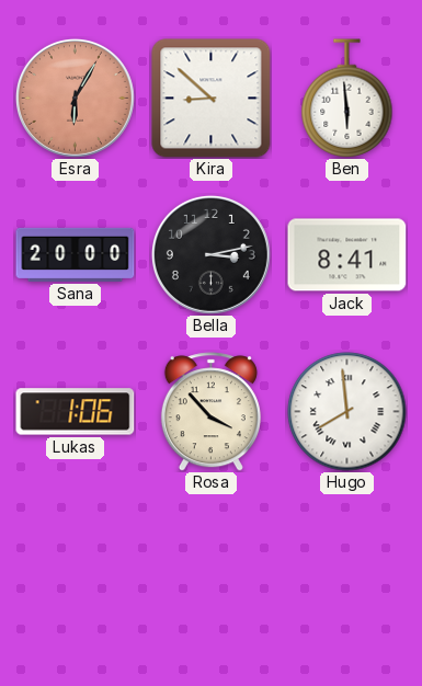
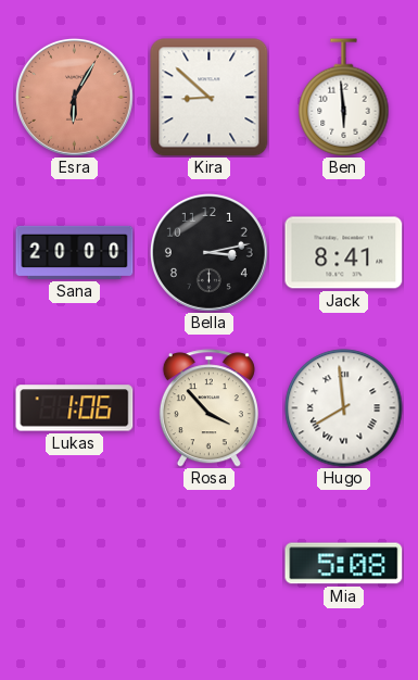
Mia: none -> 5:08
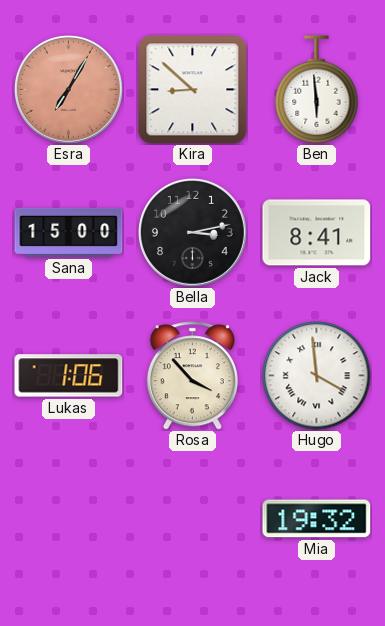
Esra: 6:05 -> 7:05
Sana: 20:00 -> 15:00
Hugo: 7:59 -> 3:59
Mia: 5:08 -> 19:32
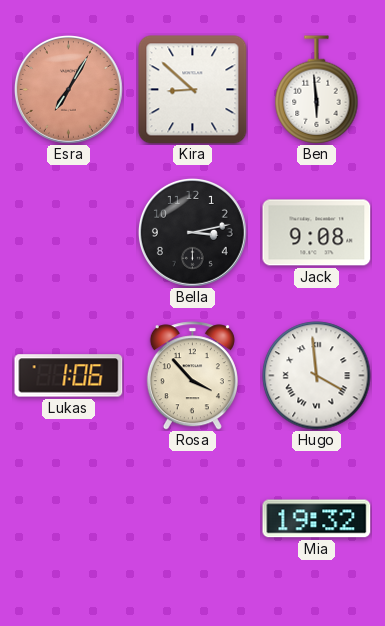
Sana: 15:00 -> none
Jack: 8:41 -> 9:08
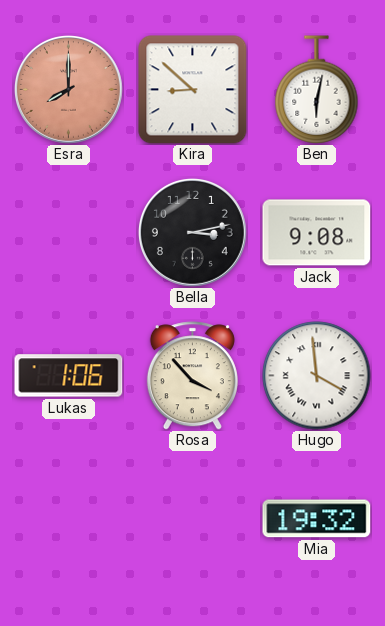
Esra: 7:05 -> 8:00
Ben: 5:59 -> 6:02
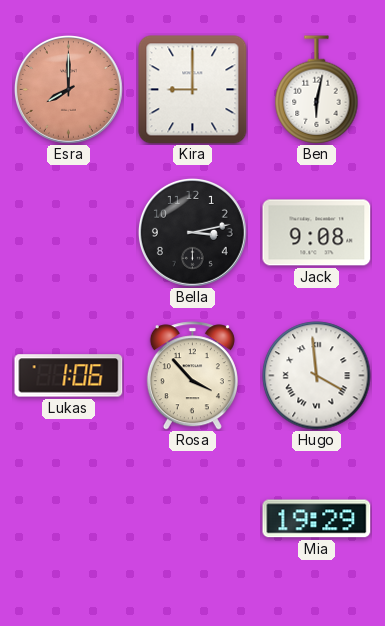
Kira: 8:52 -> 9:00
Mia: 19:32 -> 19:29
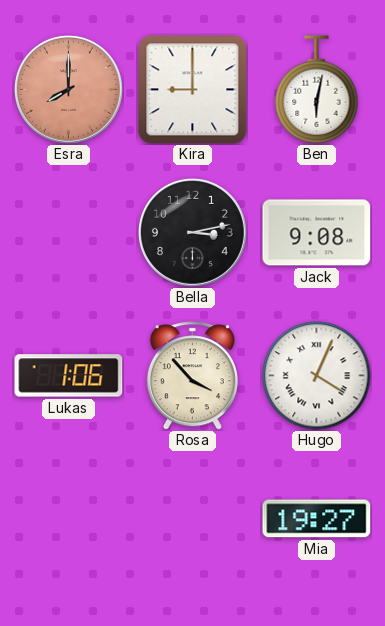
Hugo: 3:59 -> 4:04
Mia: 19:29 -> 19:27
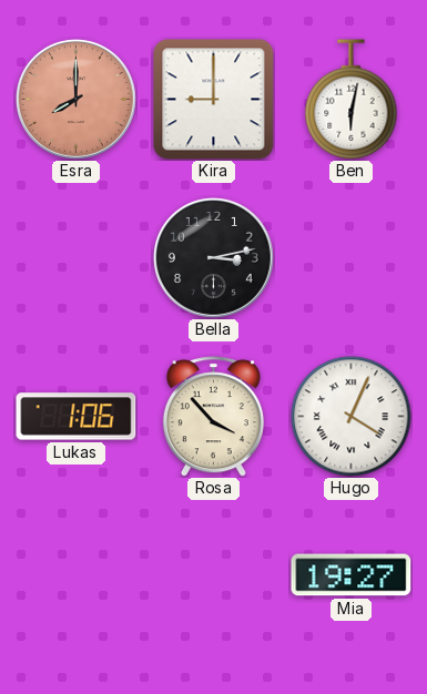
Jack: 9:08 -> none
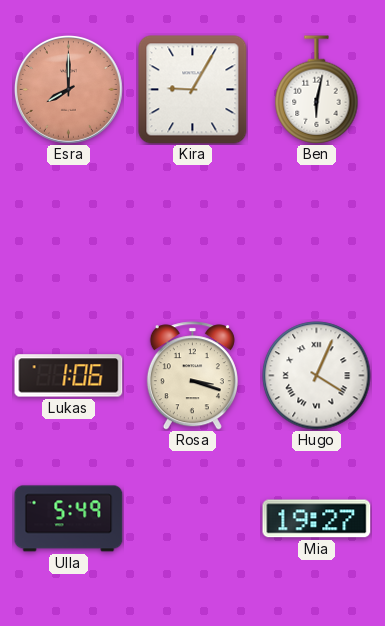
Kira: 9:00 -> 9:05
Bella: 3:13 -> none
Rosa: 3:53 -> 3:18
Ulla: none -> 5:49
